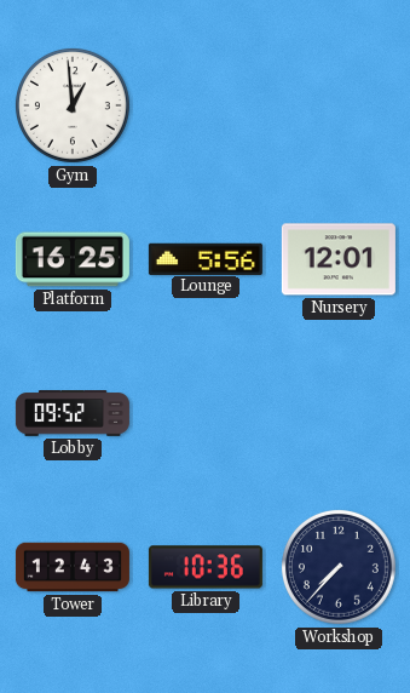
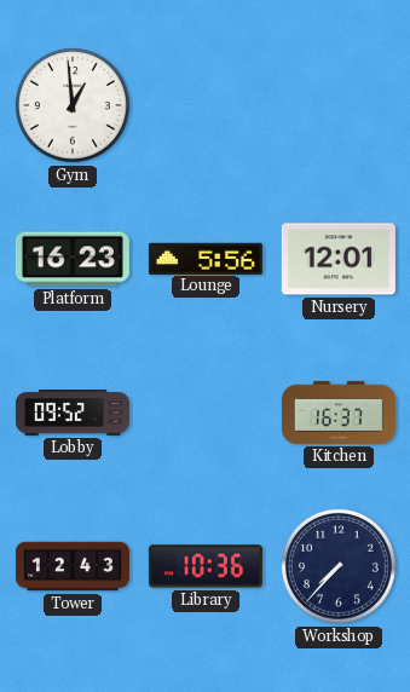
Platform: 16:25 -> 16:23
Kitchen: none -> 16:37
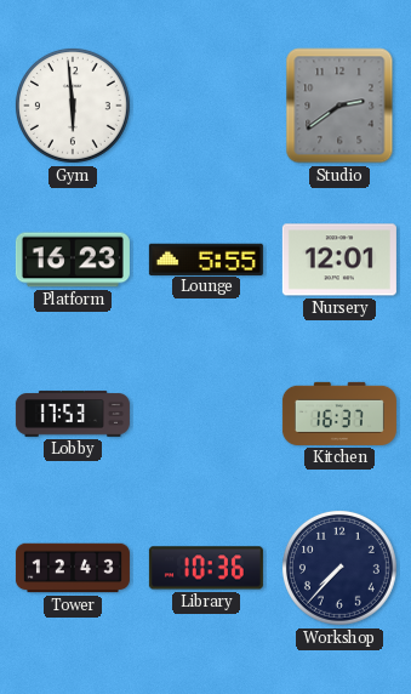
Gym: 12:59 -> 5:59
Studio: none -> 2:39
Lounge: 5:56 -> 5:55
Lobby: 09:52 -> 17:53
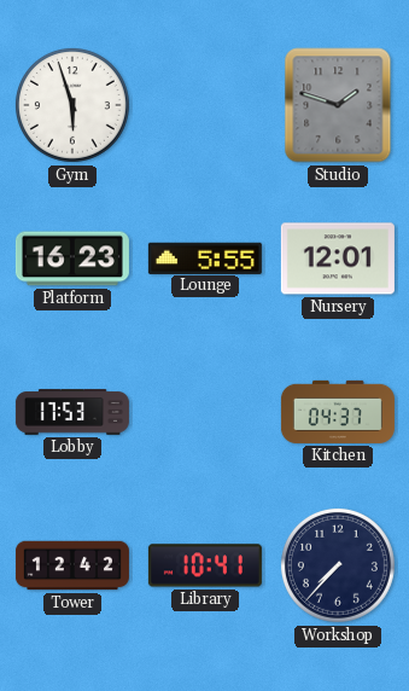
Gym: 5:59 -> 5:57
Studio: 2:39 -> 1:48
Kitchen: 16:37 -> 04:37
Tower: 12:43 -> 12:42
Library: 10:36 -> 10:41
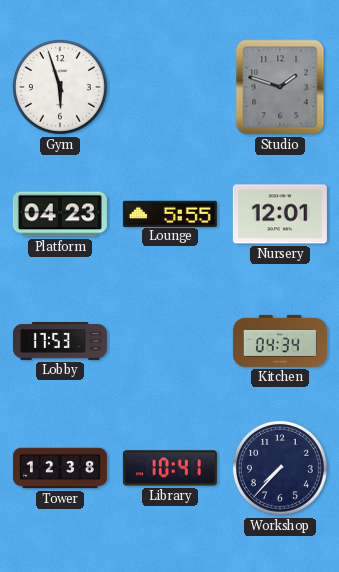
Platform: 16:23 -> 04:23
Kitchen: 04:37 -> 04:34
Tower: 12:42 -> 12:38
